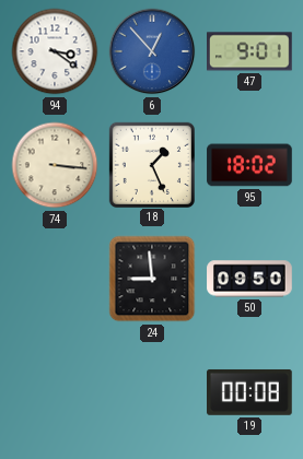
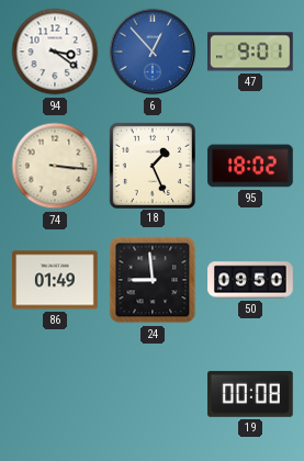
86: none -> 01:49
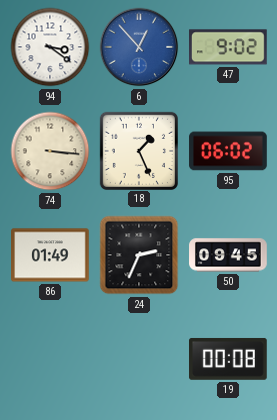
47: 9:01 -> 9:02
95: 18:02 -> 06:02
24: 8:59 -> 2:34
50: 09:50 -> 09:45
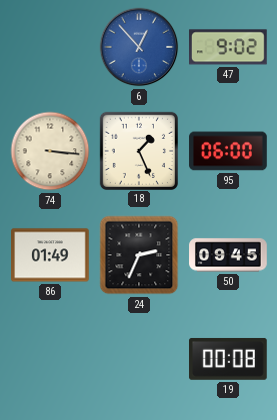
94: 3:21 -> none
95: 06:02 -> 06:00
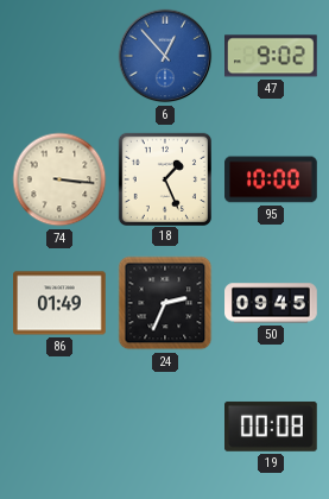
95: 06:00 -> 10:00
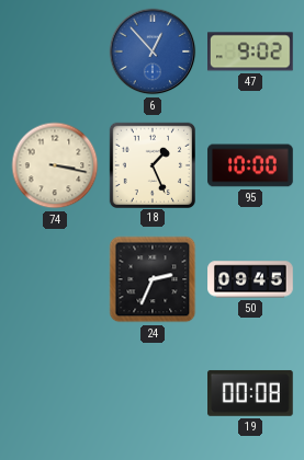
74: 3:16 -> 3:17
86: 01:49 -> none
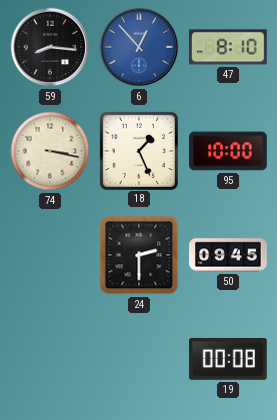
59: none -> 8:16
47: 9:02 -> 8:10
24: 2:34 -> 2:30
